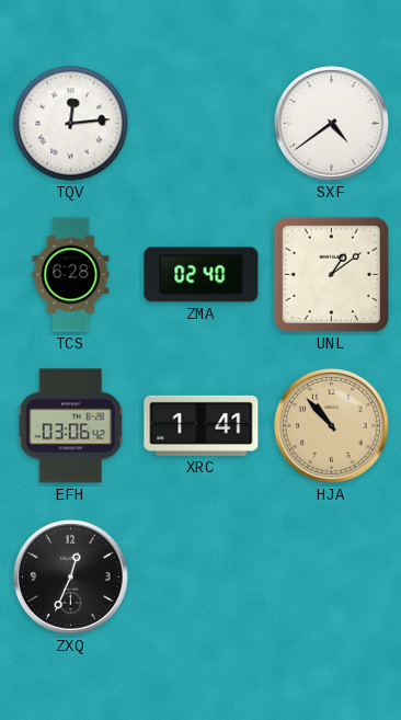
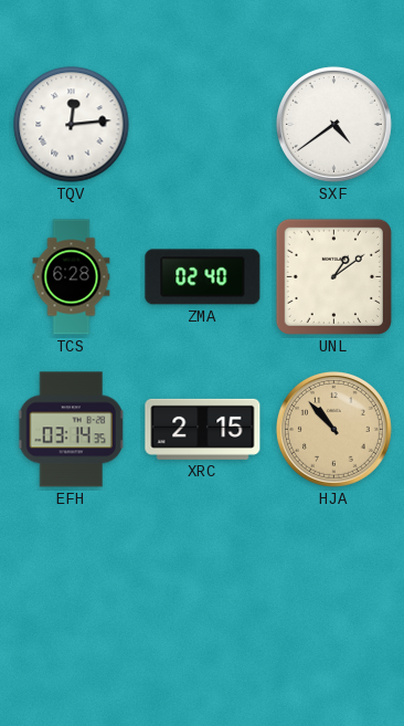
EFH: 03:06 -> 03:14
XRC: 1:41 -> 2:15
ZXQ: 12:34 -> none
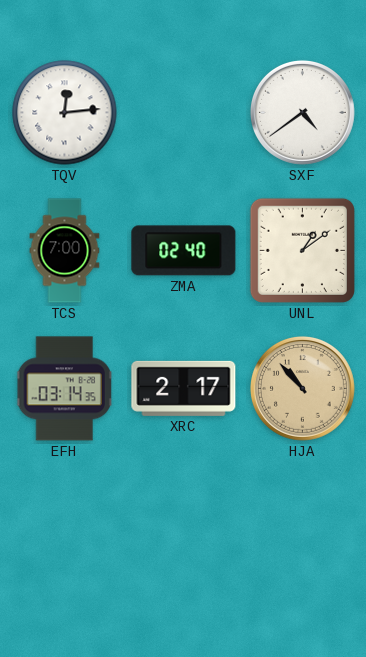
TCS: 6:28 -> 7:00
XRC: 2:15 -> 2:17
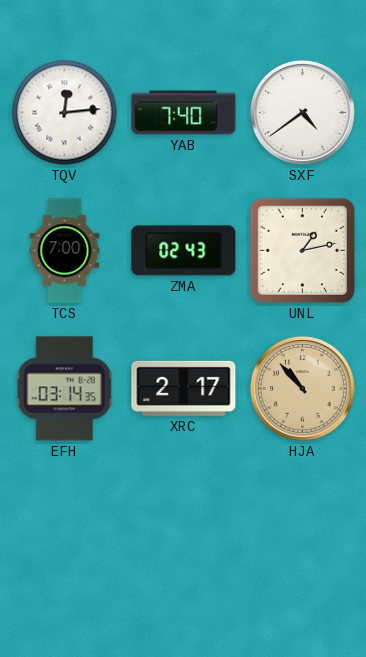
YAB: none -> 7:40
ZMA: 02:40 -> 02:43
UNL: 1:09 -> 1:13
